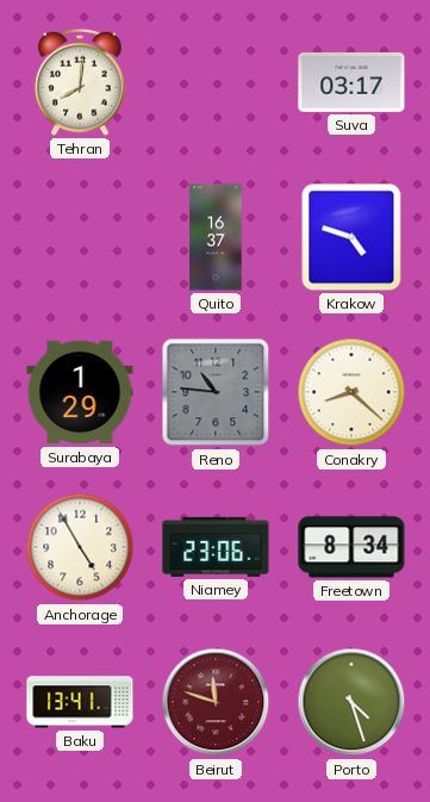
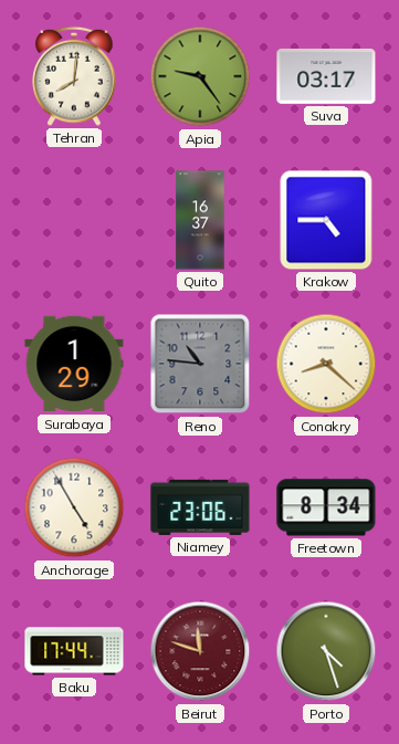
Apia: none -> 9:24
Krakow: 4:48 -> 4:45
Baku: 13:41 -> 17:44
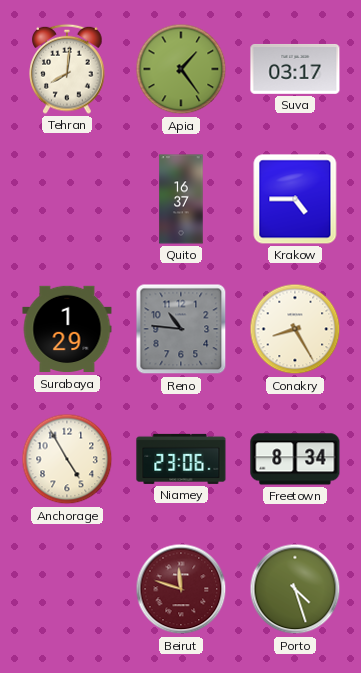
Apia: 9:24 -> 1:24
Conakry: 8:22 -> 8:25
Baku: 17:44 -> none
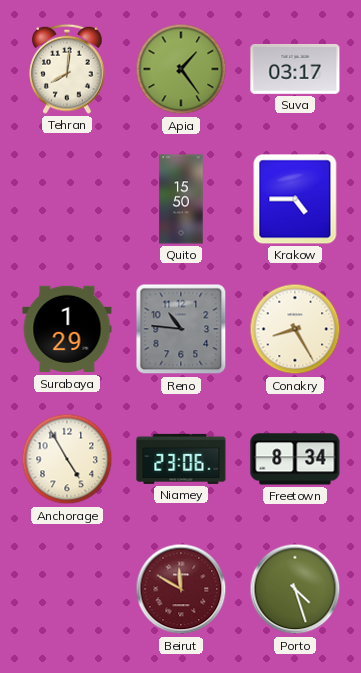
Quito: 16:37 -> 15:50
Beirut: 11:48 -> 11:50
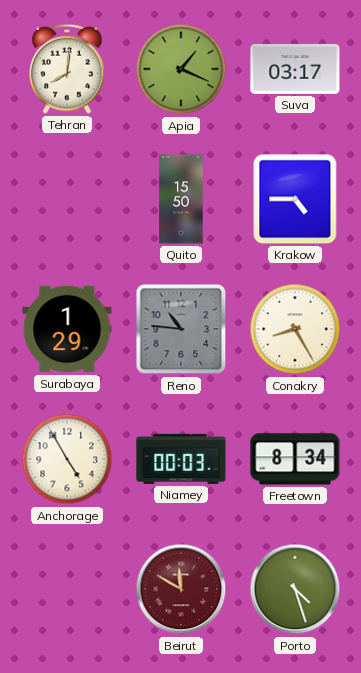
Apia: 1:24 -> 1:19
Niamey: 23:06 -> 00:03
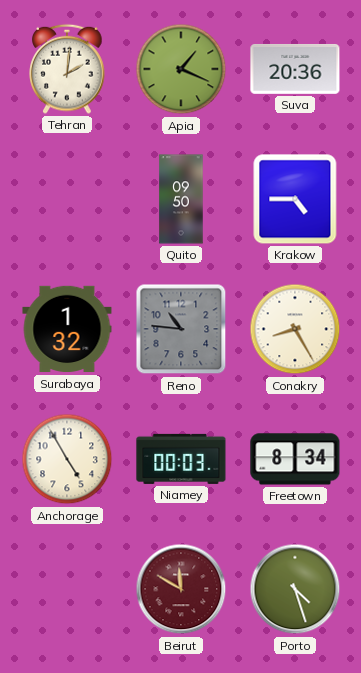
Tehran: 8:01 -> 2:01
Suva: 03:17 -> 20:36
Quito: 15:50 -> 09:50
Surabaya: 1:29 -> 1:32
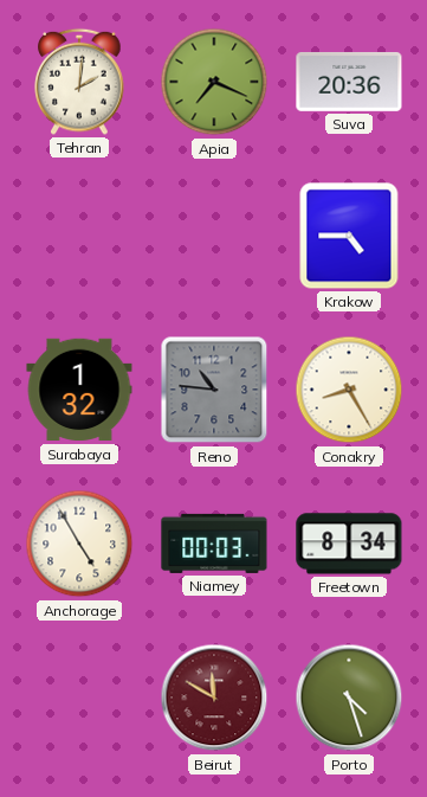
Apia: 1:19 -> 7:19
Quito: 09:50 -> none
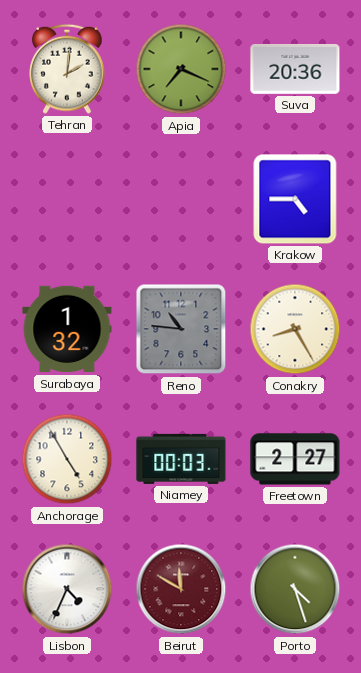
Freetown: 8:34 -> 2:27
Lisbon: none -> 4:34
